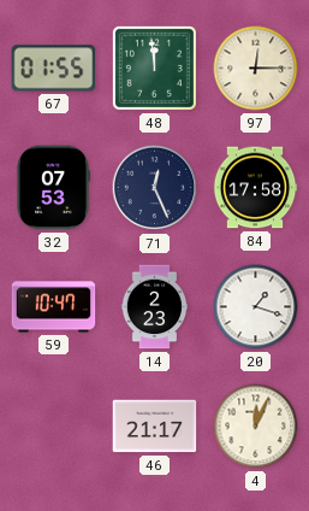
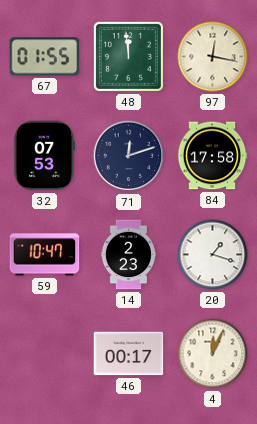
97: 12:15 -> 12:17
71: 12:26 -> 12:12
46: 21:17 -> 00:17
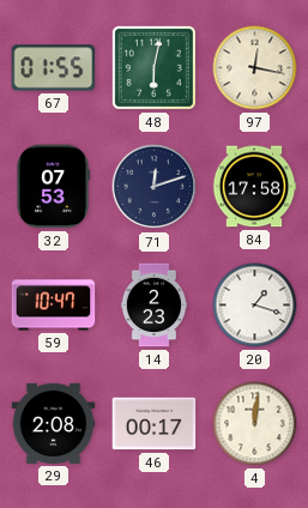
48: 11:59 -> 6:02
29: none -> 2:08
4: 12:04 -> 12:01
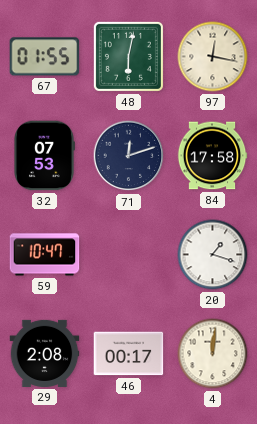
14: 2:23 -> none
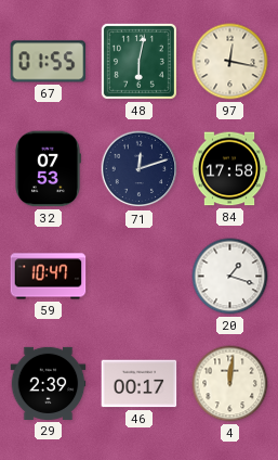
29: 2:08 -> 2:39
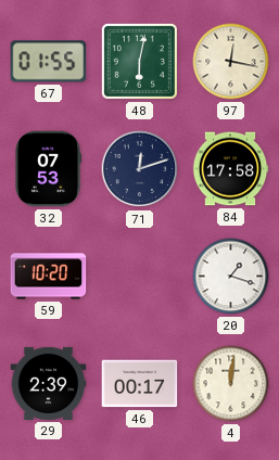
59: 10:47 -> 10:20
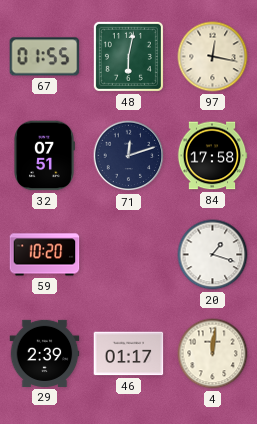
32: 07:53 -> 07:51
46: 00:17 -> 01:17
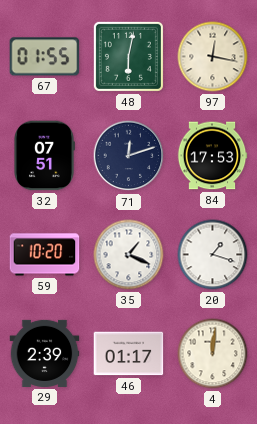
84: 17:58 -> 17:53
35: none -> 1:19
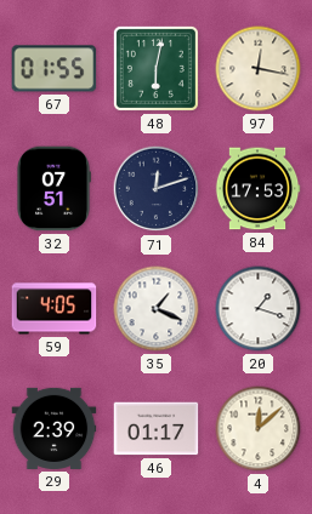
59: 10:20 -> 4:05
4: 12:01 -> 12:08
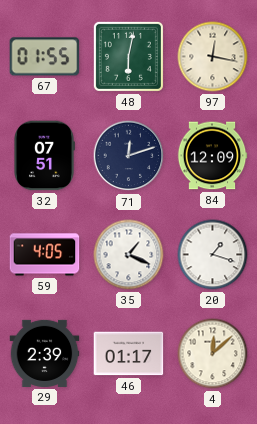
84: 17:53 -> 12:09
